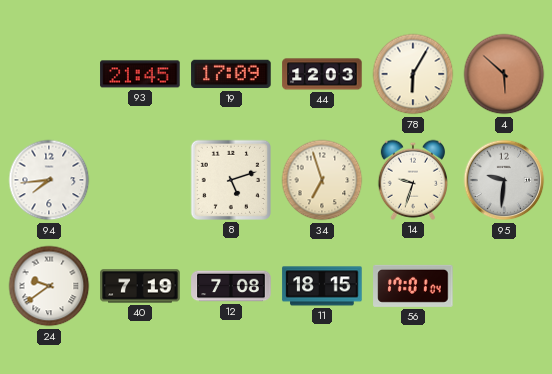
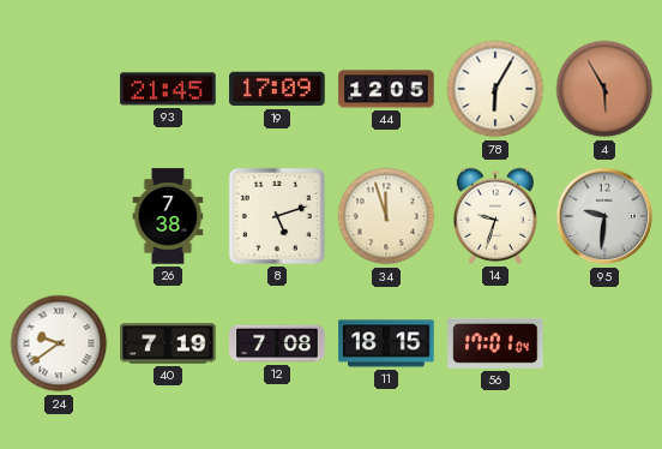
44: 12:03 -> 12:05
4: 5:52 -> 5:55
94: 7:44 -> none
26: none -> 7:38
34: 6:57 -> 11:57
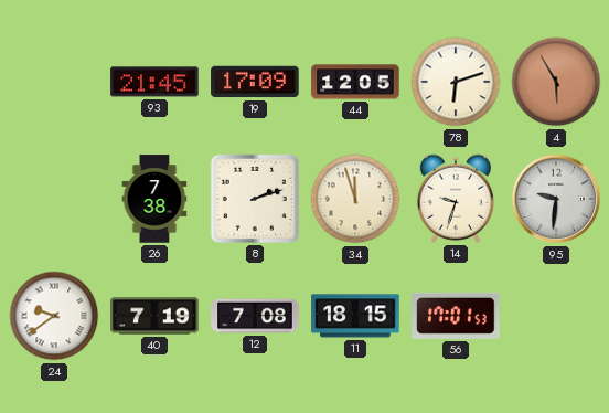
78: 6:05 -> 6:12
8: 5:12 -> 2:12
56: 17:01:04 -> 17:01:53
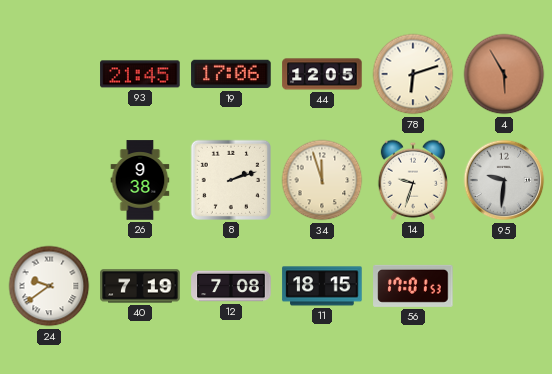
19: 17:09 -> 17:06
26: 7:38 -> 9:38
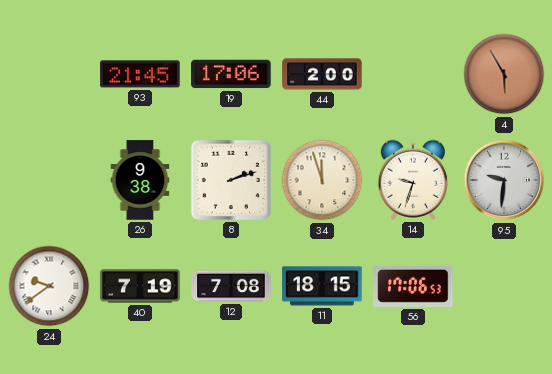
44: 12:05 -> 2:00
78: 6:12 -> none
56: 17:01 -> 17:06
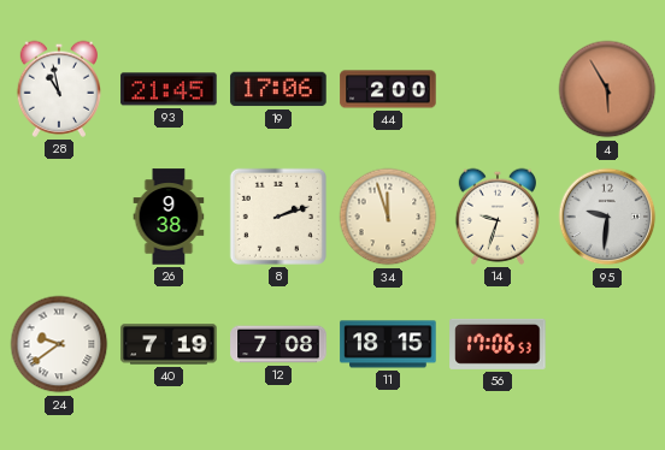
28: none -> 10:58
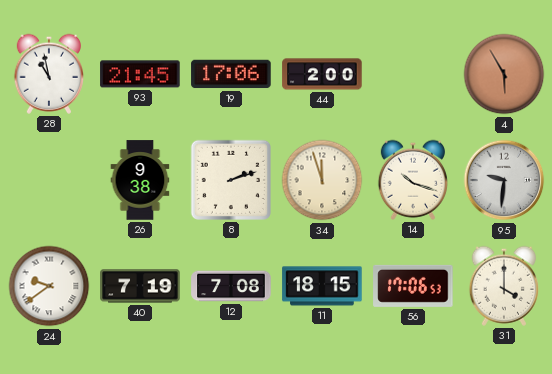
14: 9:33 -> 10:18
31: none -> 4:00
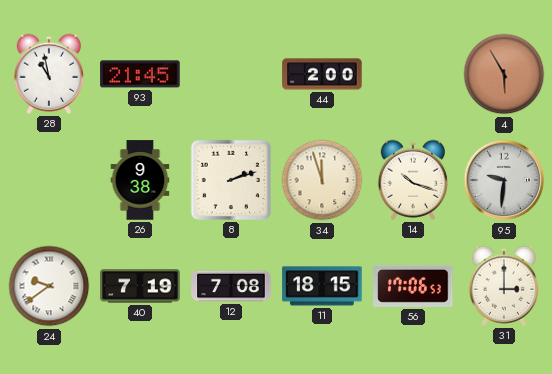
19: 17:06 -> none
31: 4:00 -> 3:00
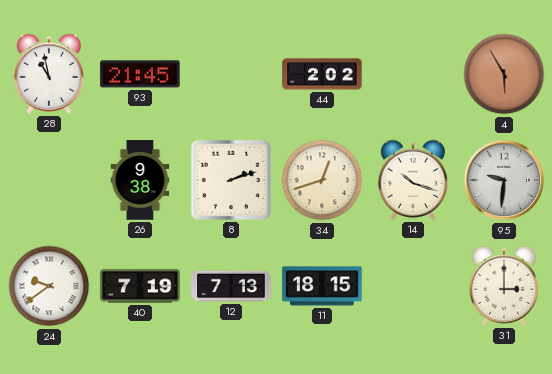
44: 2:00 -> 2:02
34: 11:57 -> 12:42
12: 7:08 -> 7:13
56: 17:06 -> none
